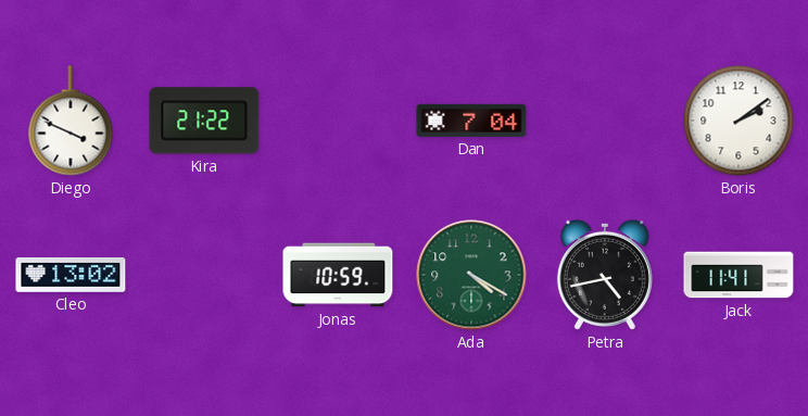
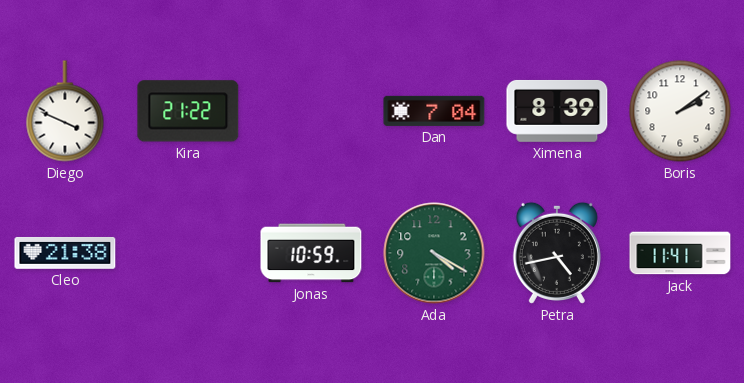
Ximena: none -> 8:39
Cleo: 13:02 -> 21:38
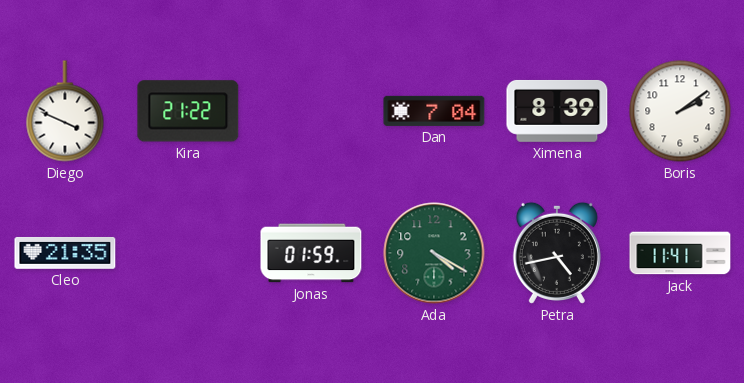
Cleo: 21:38 -> 21:35
Jonas: 10:59 -> 01:59
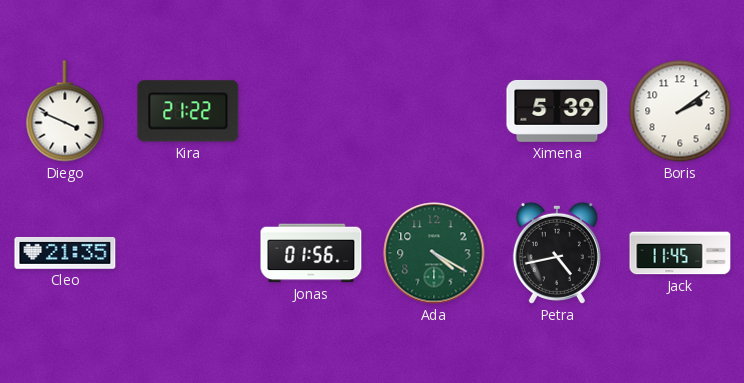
Dan: 7:04 -> none
Ximena: 8:39 -> 5:39
Jonas: 01:59 -> 01:56
Jack: 11:41 -> 11:45
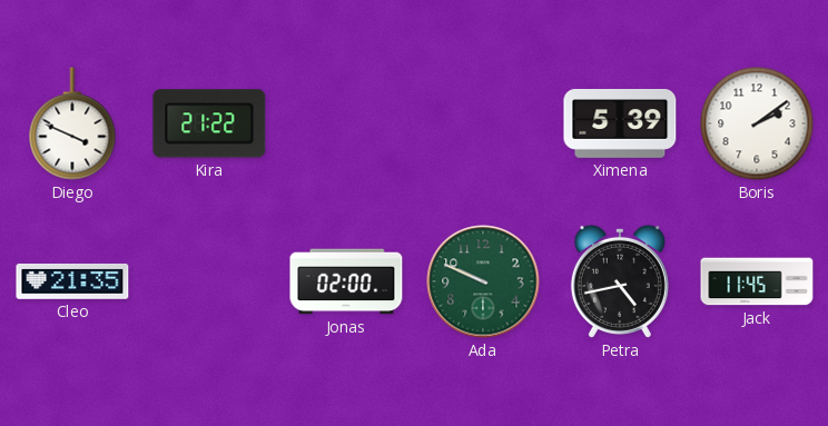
Jonas: 01:56 -> 02:00
Ada: 4:20 -> 9:49
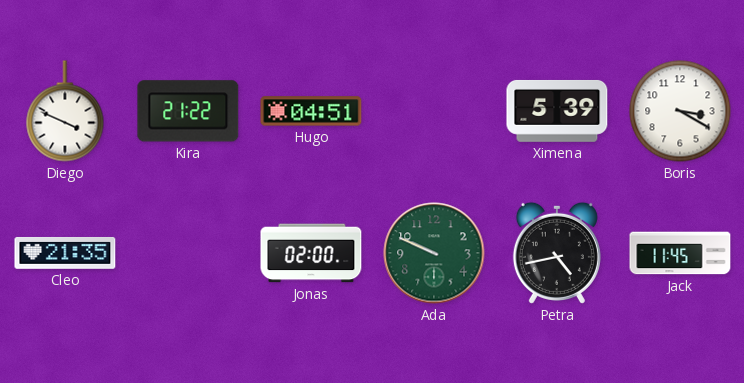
Hugo: none -> 04:51
Boris: 2:09 -> 3:20
